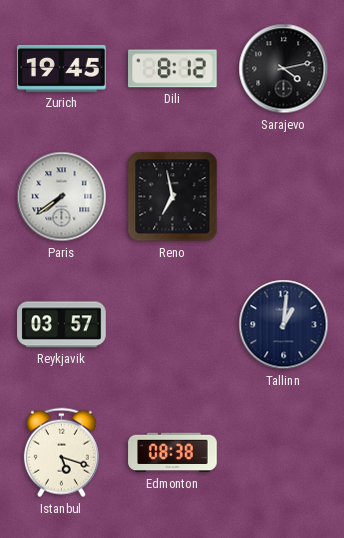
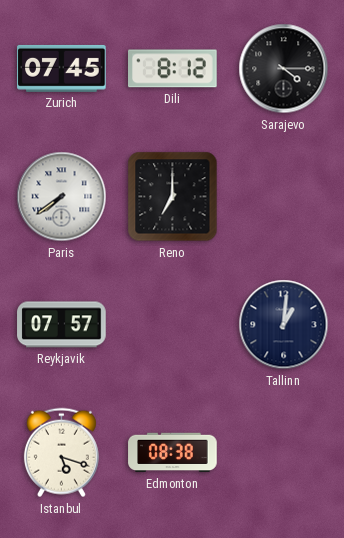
Zurich: 19:45 -> 07:45
Sarajevo: 4:13 -> 4:15
Reno: 6:58 -> 7:00
Reykjavik: 03:57 -> 07:57
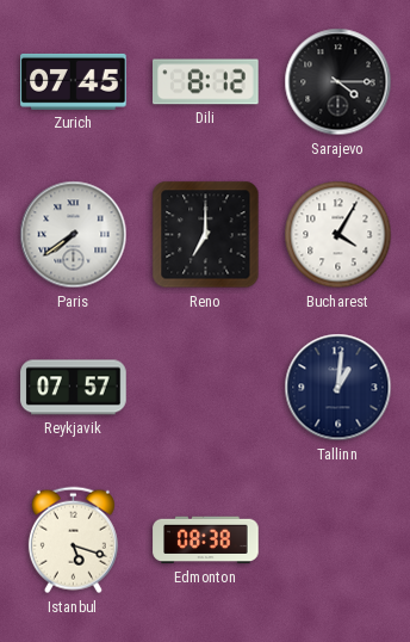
Bucharest: none -> 4:05
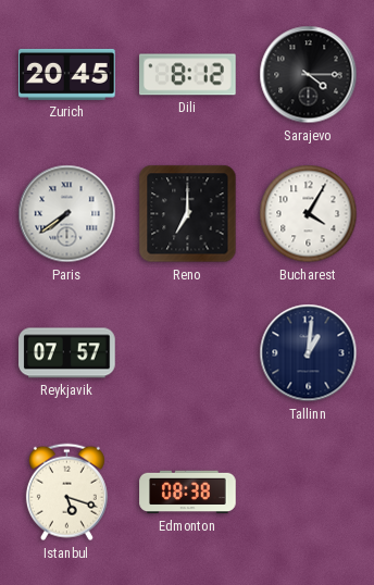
Zurich: 07:45 -> 20:45
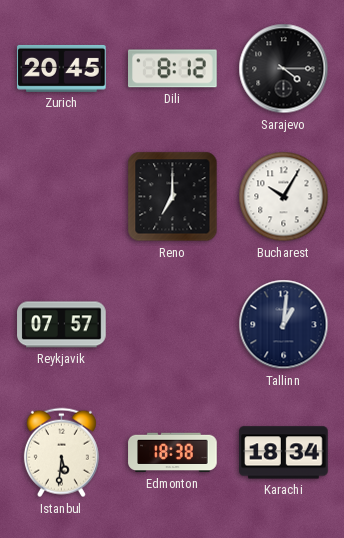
Paris: 7:39 -> none
Bucharest: 4:05 -> 10:05
Istanbul: 5:18 -> 5:31
Edmonton: 08:38 -> 18:38
Karachi: none -> 18:34
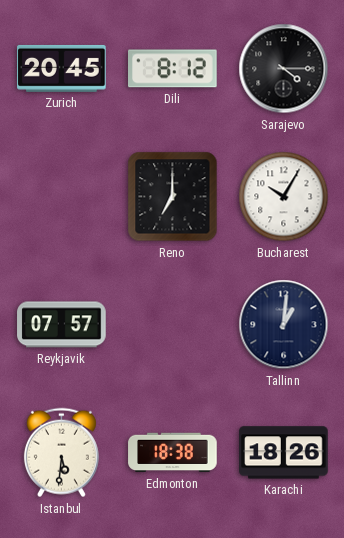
Karachi: 18:34 -> 18:26
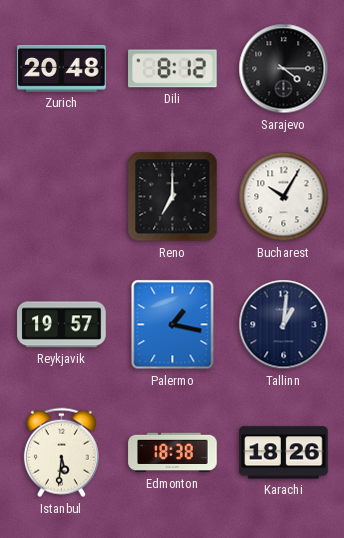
Zurich: 20:45 -> 20:48
Reykjavik: 07:57 -> 19:57
Palermo: none -> 1:17
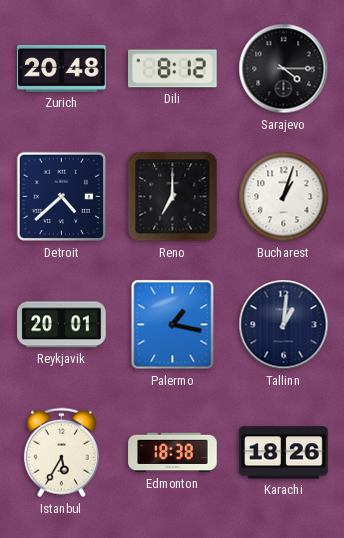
Detroit: none -> 4:38
Bucharest: 10:05 -> 1:03
Reykjavik: 19:57 -> 20:01
Istanbul: 5:31 -> 5:35
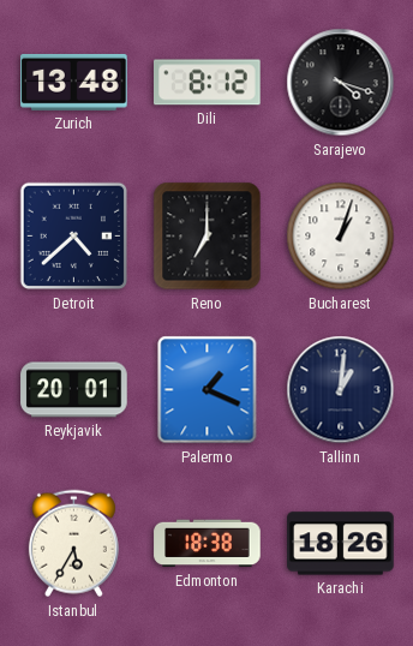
Zurich: 20:48 -> 13:48
Sarajevo: 4:15 -> 4:18
Palermo: 1:17 -> 1:19
